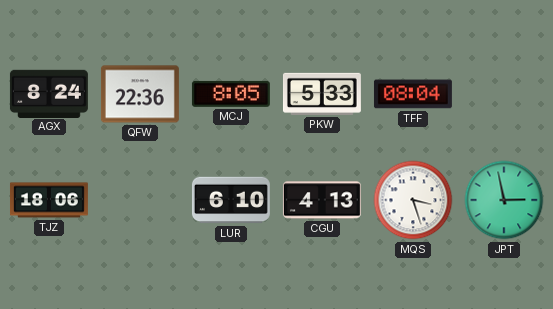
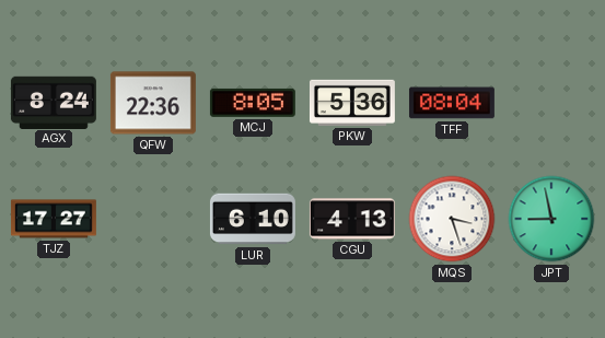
PKW: 5:33 -> 5:36
TJZ: 18:06 -> 17:27
JPT: 2:58 -> 8:58
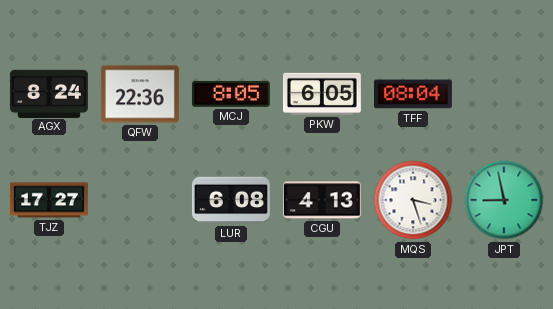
PKW: 5:36 -> 6:05
LUR: 6:10 -> 6:08
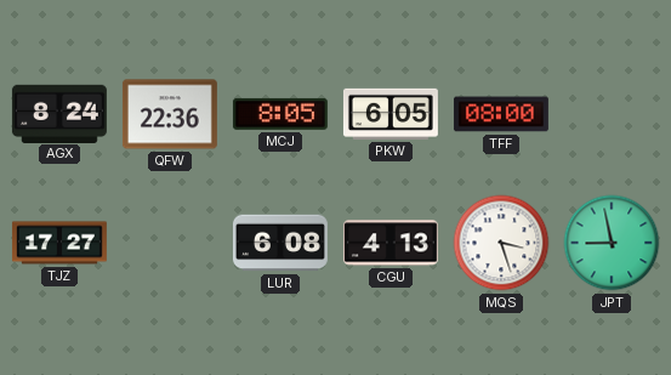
TFF: 08:04 -> 08:00
